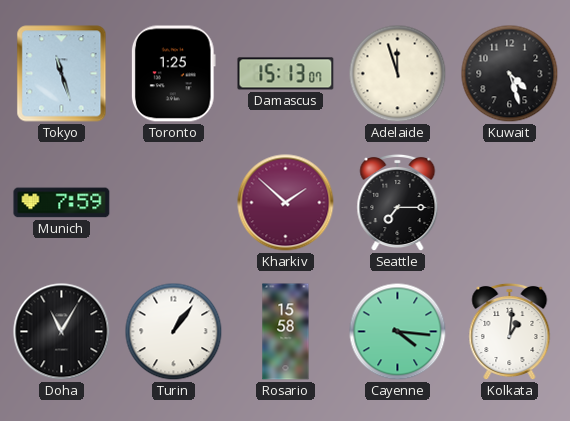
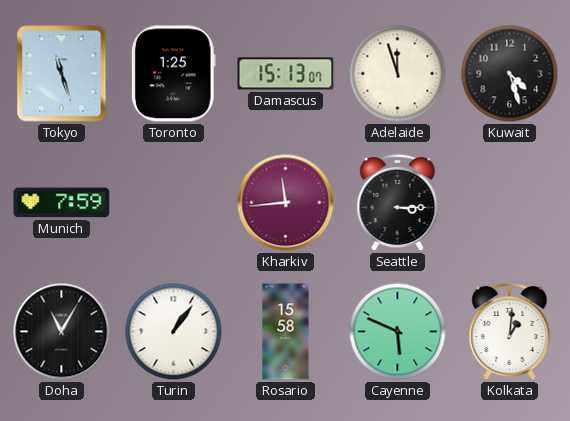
Kharkiv: 1:52 -> 11:44
Seattle: 7:15 -> 3:15
Cayenne: 4:16 -> 5:49
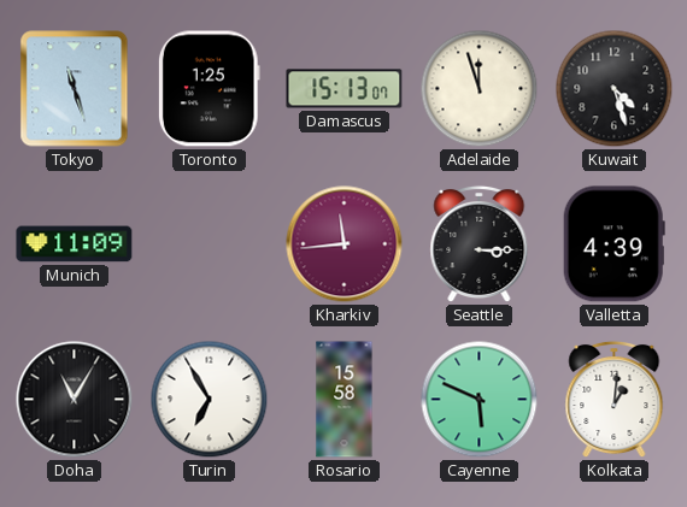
Munich: 7:59 -> 11:09
Valletta: none -> 4:39
Turin: 1:06 -> 6:55
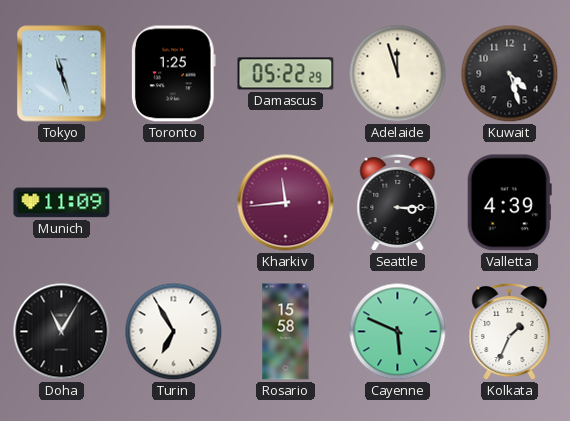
Damascus: 15:13 -> 05:22
Kolkata: 1:01 -> 1:34
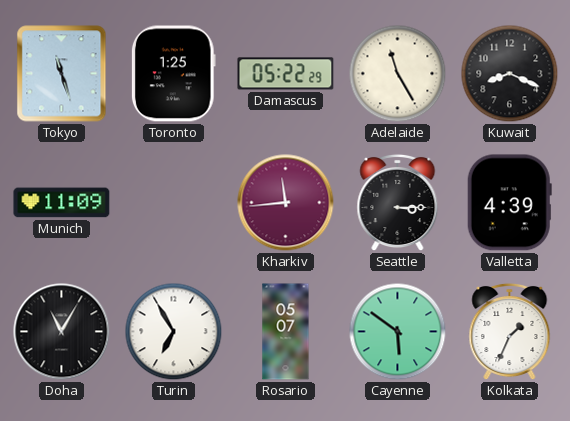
Adelaide: 11:57 -> 11:25
Kuwait: 4:27 -> 8:19
Rosario: 15:58 -> 05:07
Cayenne: 5:49 -> 5:51
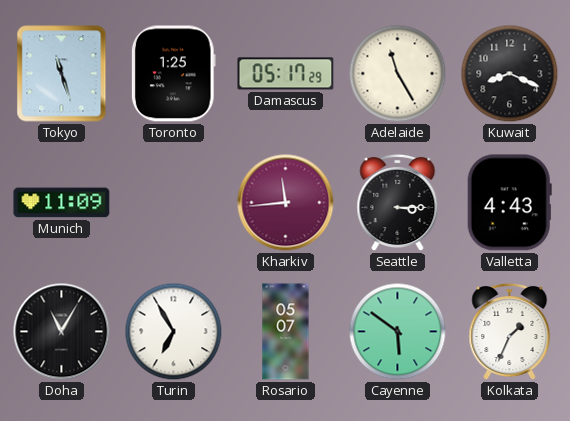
Damascus: 05:22 -> 05:17
Valletta: 4:39 -> 4:43
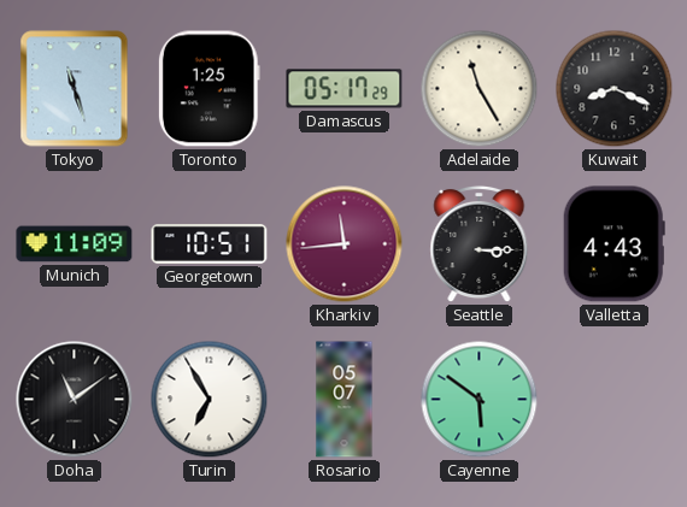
Georgetown: none -> 10:51
Doha: 11:05 -> 11:09
Kolkata: 1:34 -> none
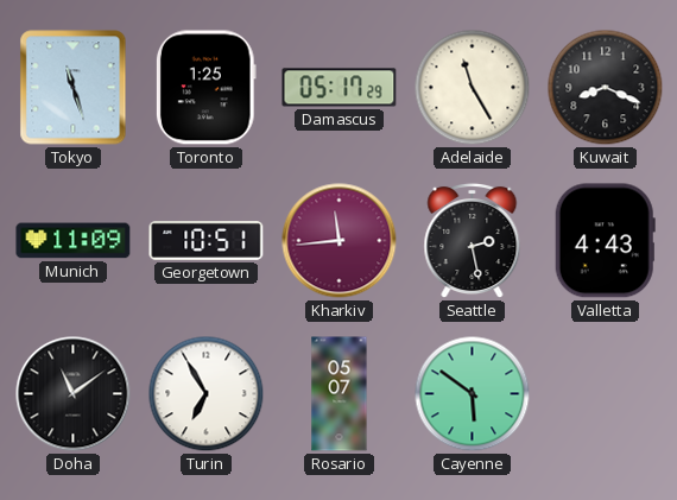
Seattle: 3:15 -> 2:28
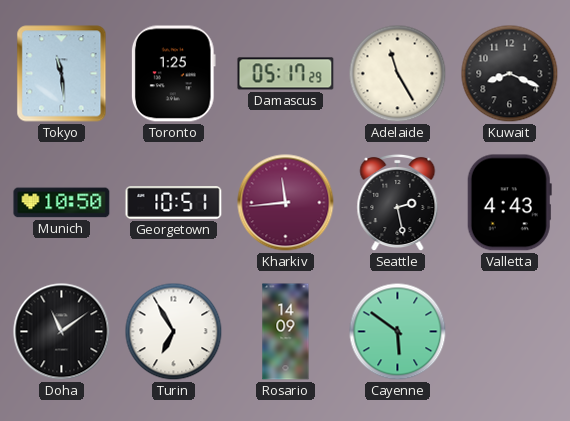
Tokyo: 11:27 -> 11:29
Munich: 11:09 -> 10:50
Rosario: 05:07 -> 14:09
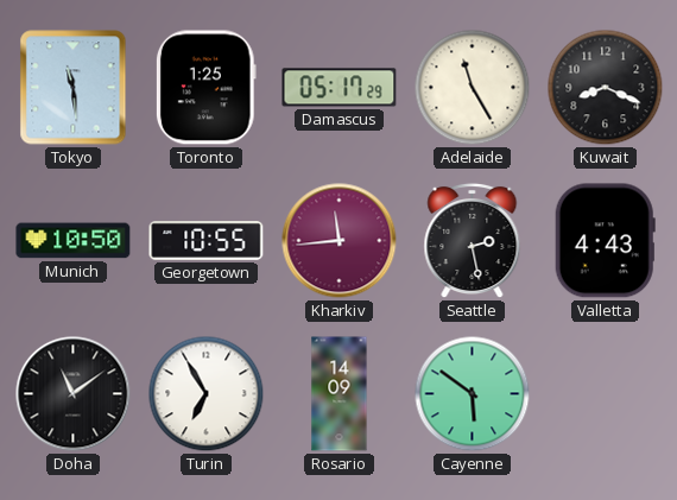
Georgetown: 10:51 -> 10:55
